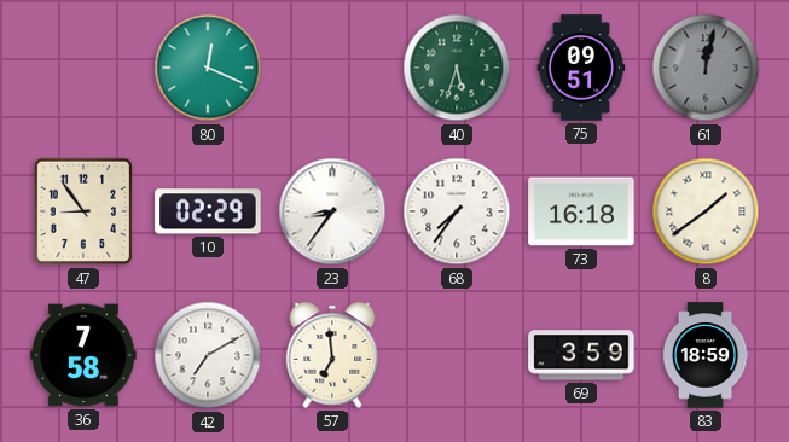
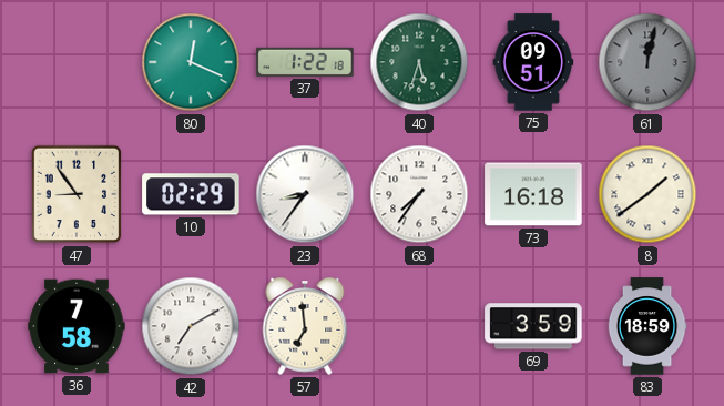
37: none -> 1:22
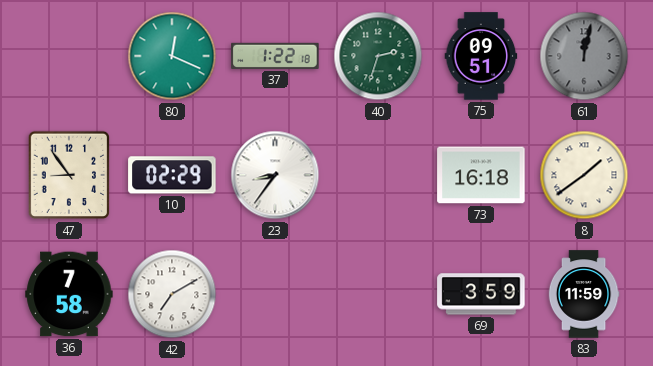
40: 5:33 -> 2:33
68: 7:36 -> none
57: 6:59 -> none
83: 18:59 -> 11:59
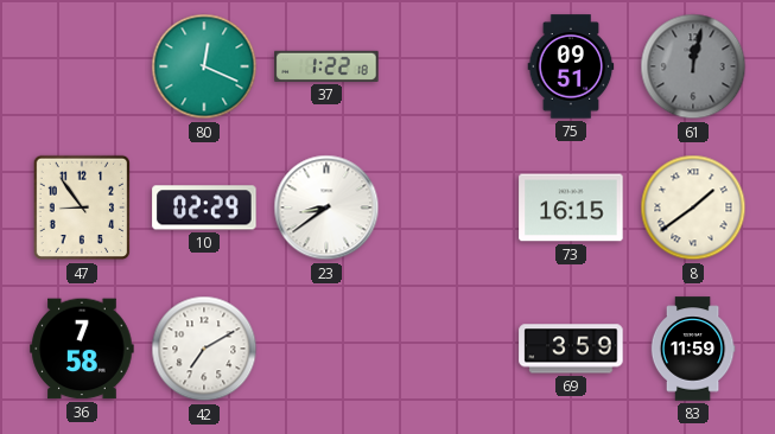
40: 2:33 -> none
23: 8:36 -> 8:39
73: 16:18 -> 16:15
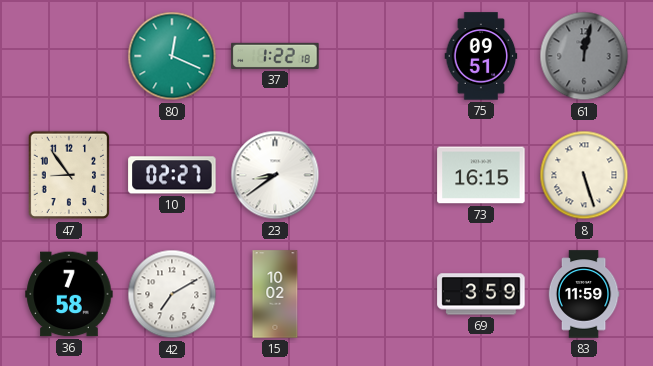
10: 02:29 -> 02:27
8: 1:39 -> 5:27
15: none -> 10:02
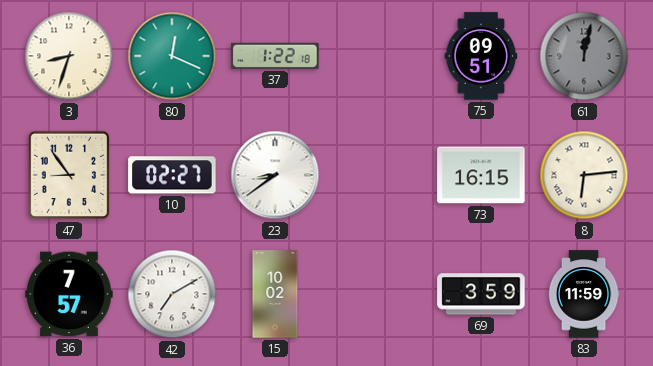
3: none -> 8:33
8: 5:27 -> 6:14
36: 7:58 -> 7:57
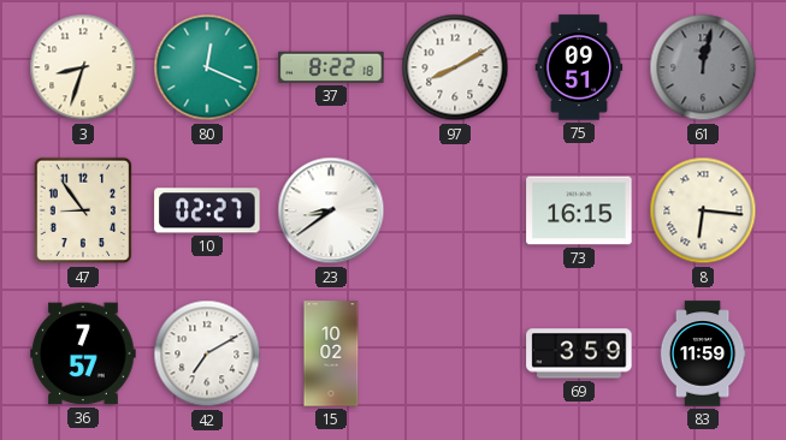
37: 1:22 -> 8:22
97: none -> 8:10
8: 6:14 -> 6:16
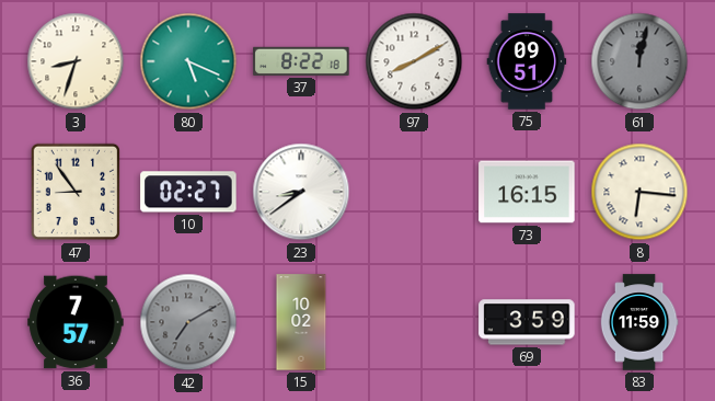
80: 12:19 -> 5:19
42 dial: white -> grey
